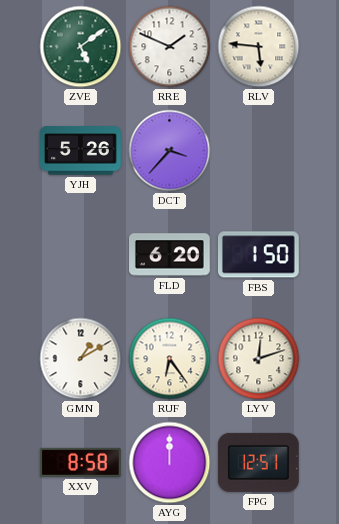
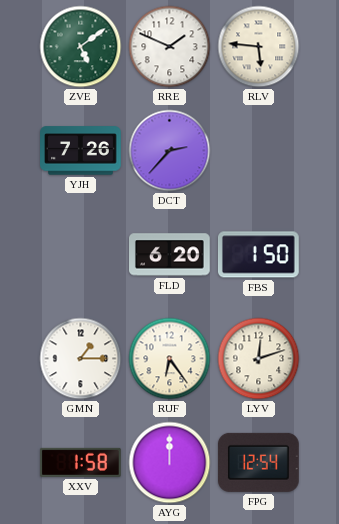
YJH: 5:26 -> 7:26
DCT: 3:37 -> 2:37
GMN: 1:10 -> 1:15
XXV: 8:58 -> 1:58
FPG: 12:51 -> 12:54
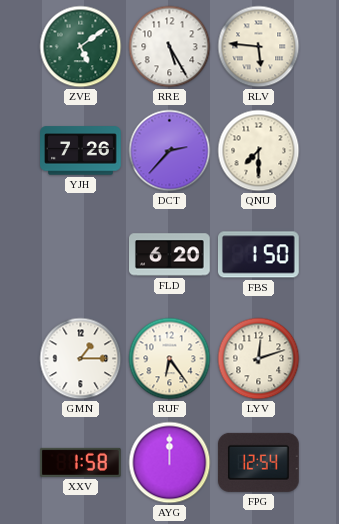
RRE: 1:49 -> 5:25
QNU: none -> 7:30
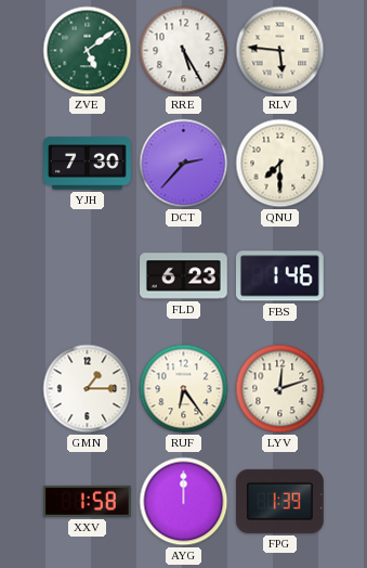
YJH: 7:26 -> 7:30
FLD: 6:20 -> 6:23
FBS: 1:50 -> 1:46
FPG: 12:54 -> 1:39
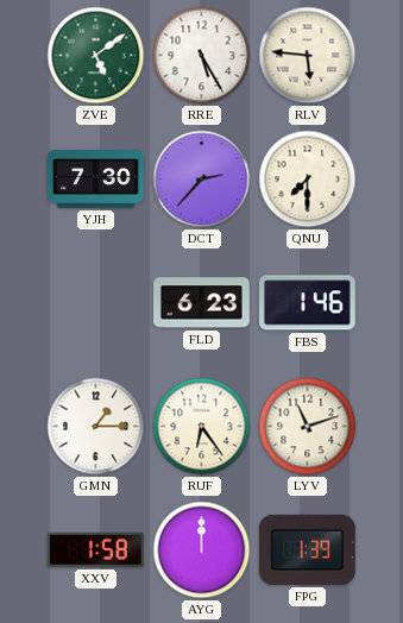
LYV: 12:12 -> 11:12
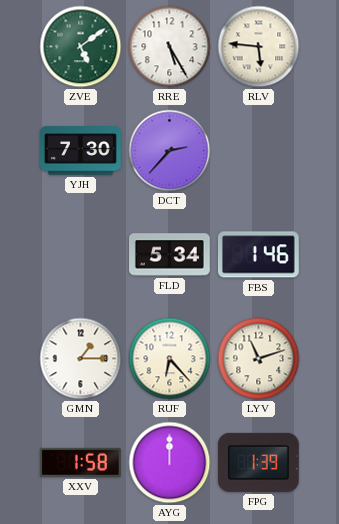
QNU: 7:30 -> none
FLD: 6:23 -> 5:34
RUF: 6:24 -> 6:23
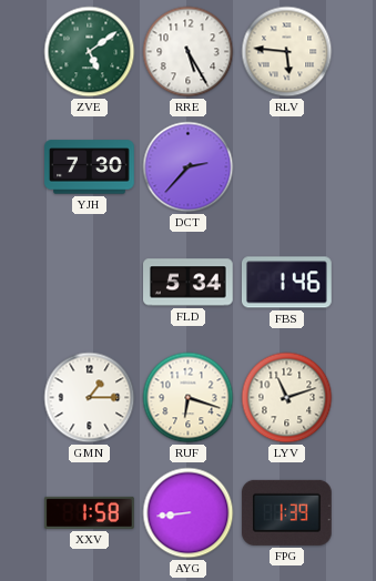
RUF: 6:23 -> 6:18
AYG: 12:00 -> 8:44
